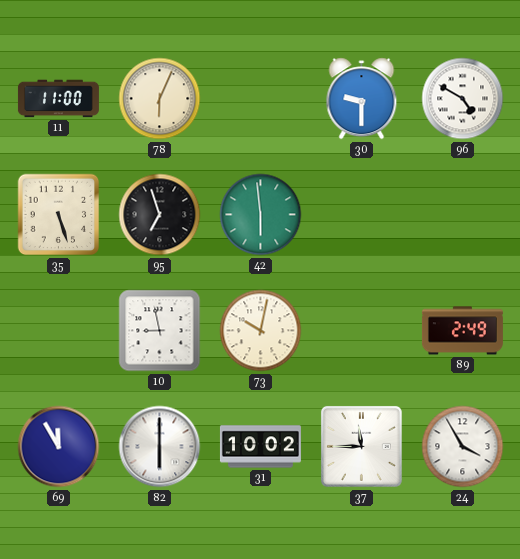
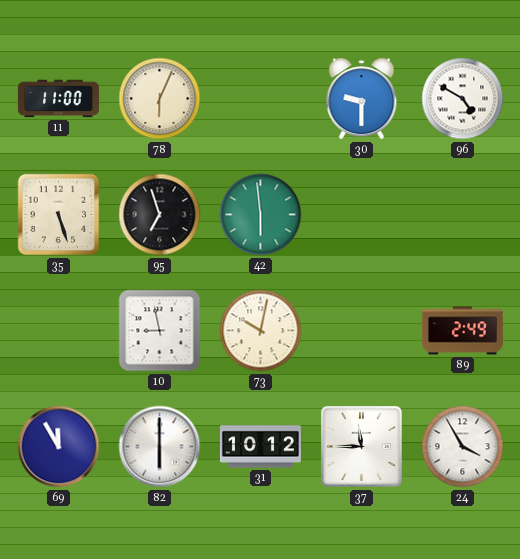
31: 10:02 -> 10:12
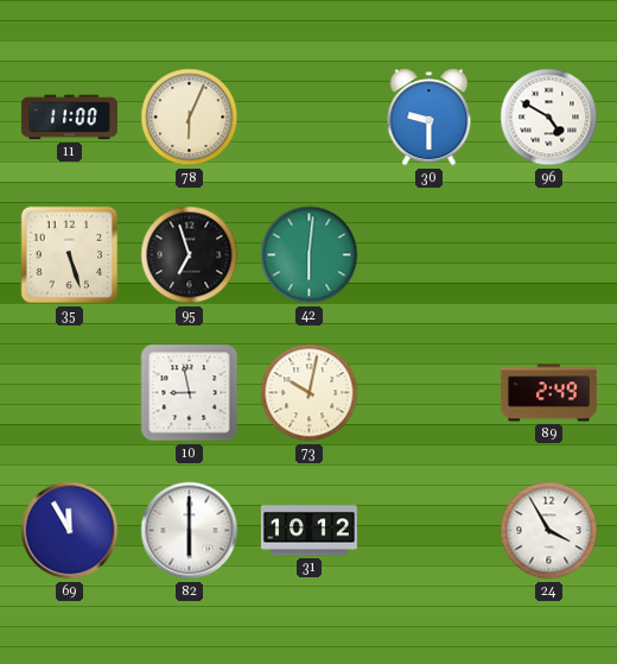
42: 5:59 -> 6:01
37: 11:45 -> none
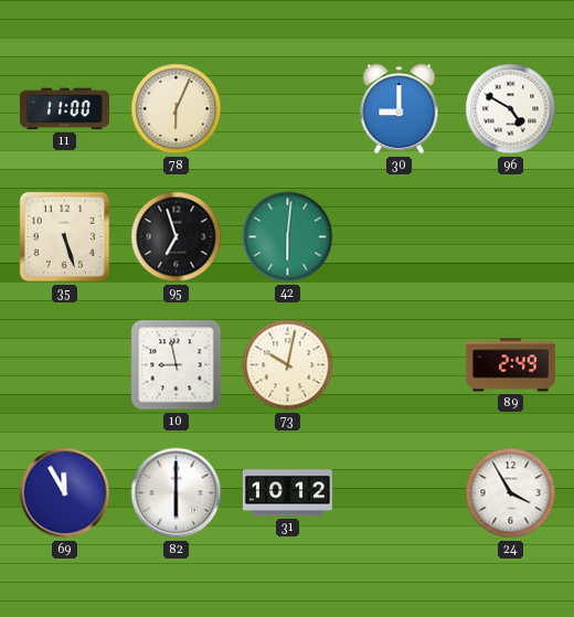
30: 9:30 -> 9:00
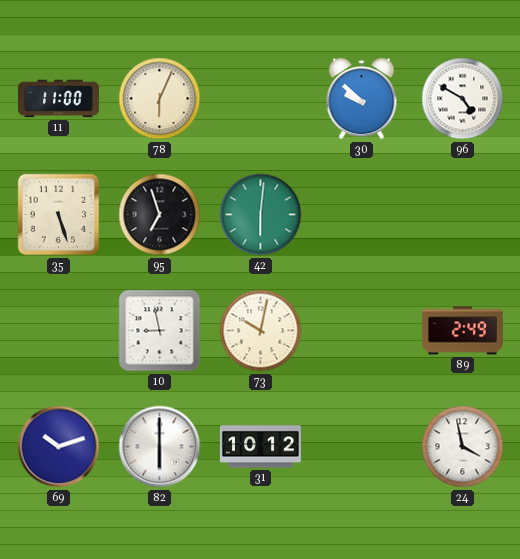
30: 9:00 -> 9:52
69: 11:55 -> 10:12
24: 3:55 -> 3:58
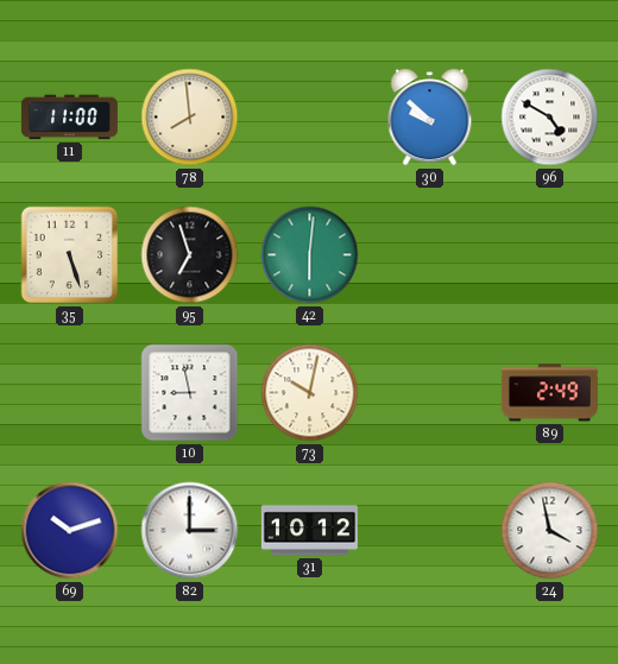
78: 6:04 -> 7:59
82: 6:00 -> 3:00
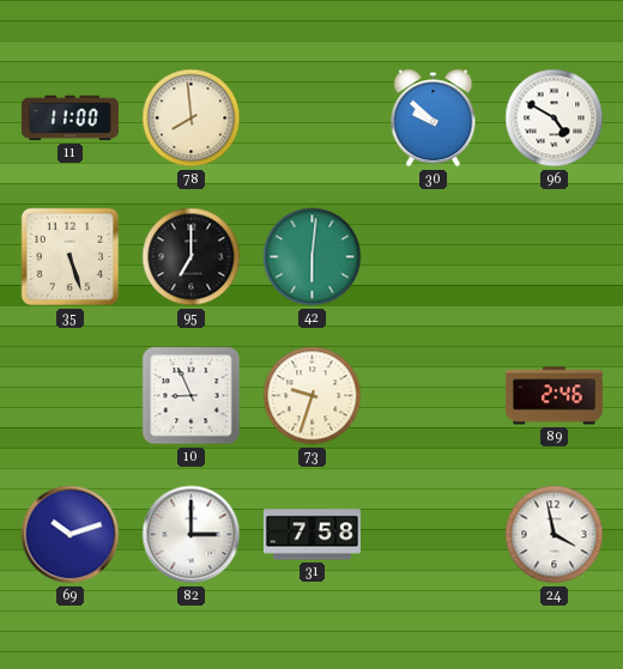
95: 6:57 -> 7:00
10: 8:58 -> 8:56
73: 10:02 -> 9:33
89: 2:49 -> 2:46
31: 10:12 -> 7:58
